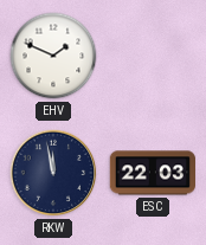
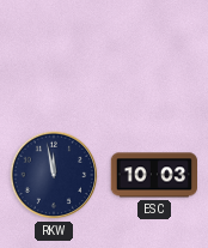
EHV: 1:49 -> none
ESC: 22:03 -> 10:03
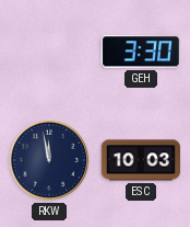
GEH: none -> 3:30
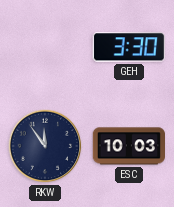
RKW: 11:58 -> 11:54
